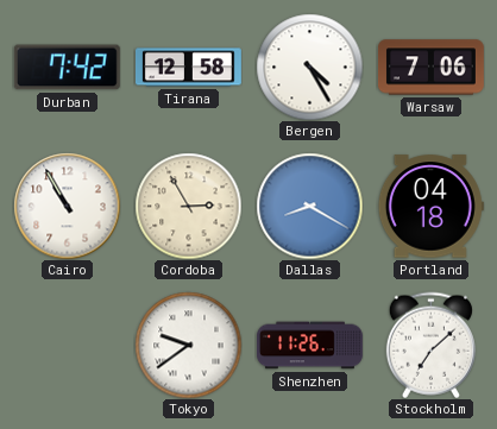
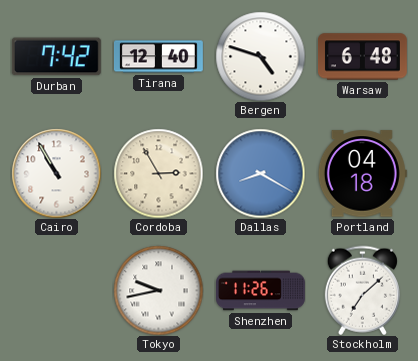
Tirana: 12:58 -> 12:40
Bergen: 4:25 -> 4:48
Warsaw: 7:06 -> 6:48
Tokyo: 9:39 -> 9:43
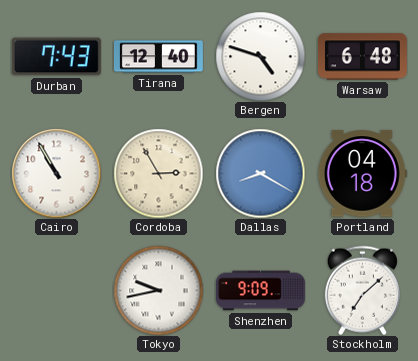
Durban: 7:42 -> 7:43
Shenzhen: 11:26 -> 9:09
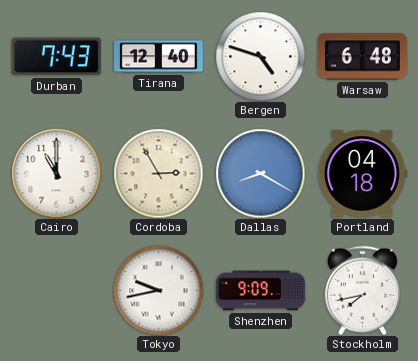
Cairo: 10:55 -> 11:00
Stockholm: 7:08 -> 7:43
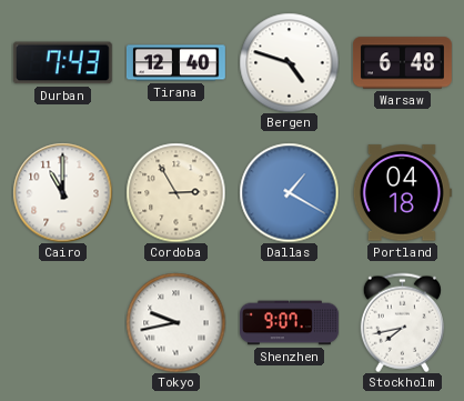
Dallas: 8:20 -> 1:20
Shenzhen: 9:09 -> 9:07
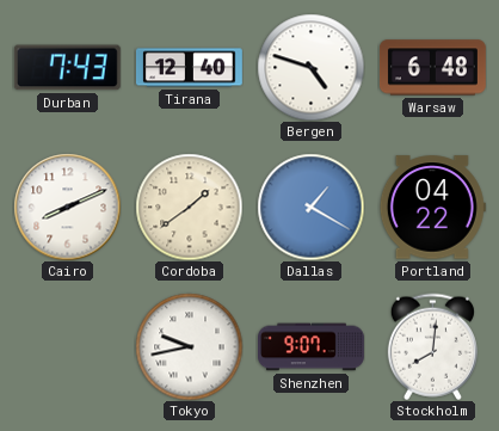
Cairo: 11:00 -> 8:11
Cordoba: 2:55 -> 1:39
Portland: 04:18 -> 04:22
Stockholm: 7:43 -> 8:01
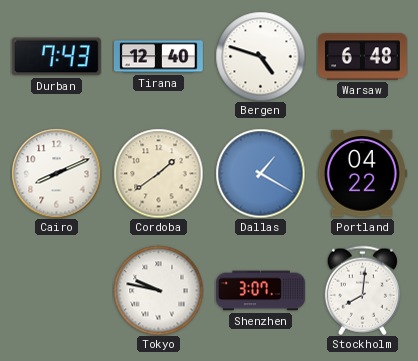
Tokyo: 9:43 -> 9:47
Shenzhen: 9:07 -> 3:07
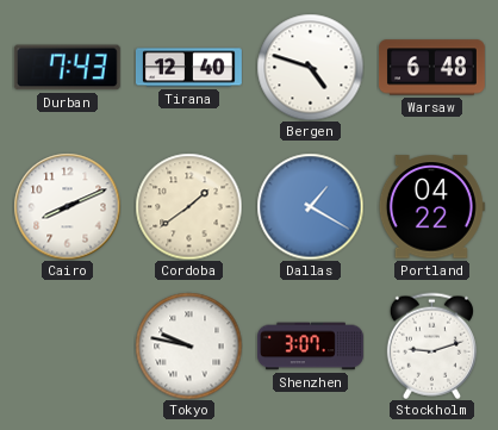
Stockholm: 8:01 -> 9:12
